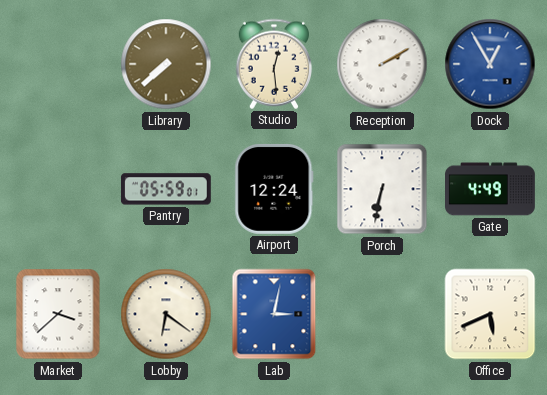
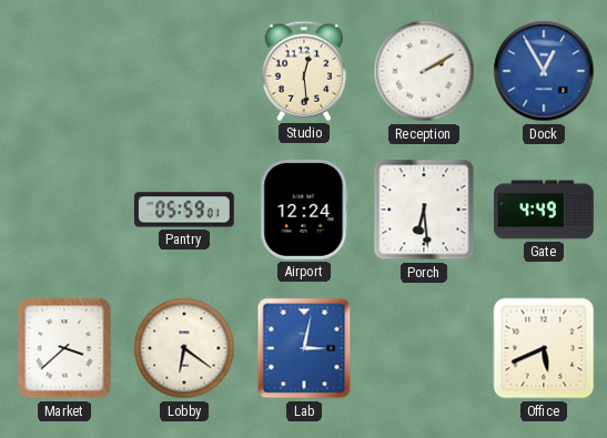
Library: 7:38 -> none
Porch: 6:32 -> 6:29
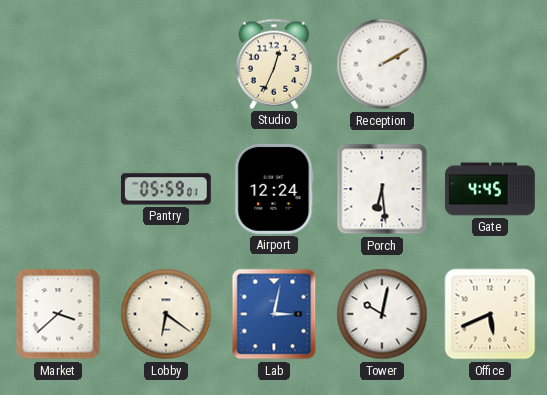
Studio: 12:29 -> 12:34
Dock: 12:55 -> none
Gate: 4:49 -> 4:45
Tower: none -> 10:02
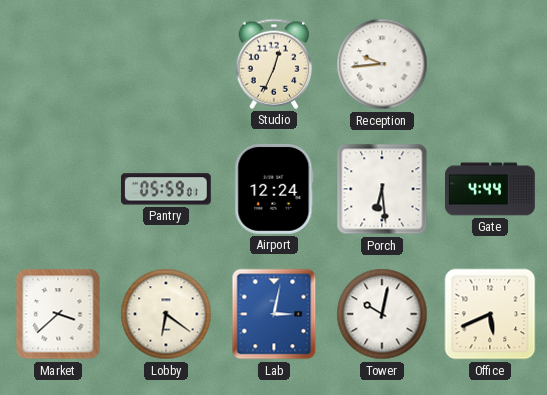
Reception: 2:10 -> 9:44
Gate: 4:45 -> 4:44
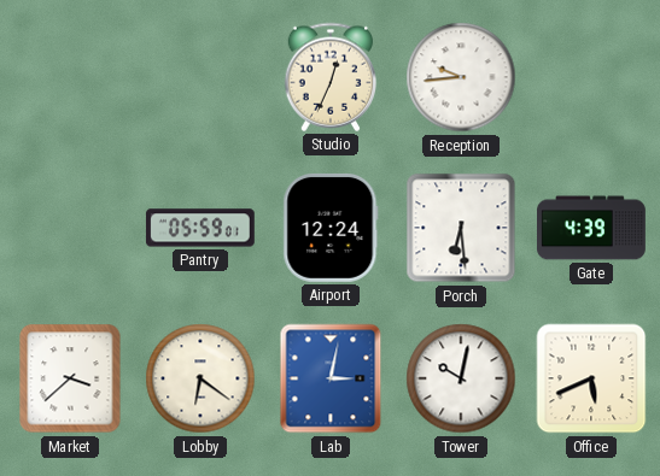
Gate: 4:44 -> 4:39
